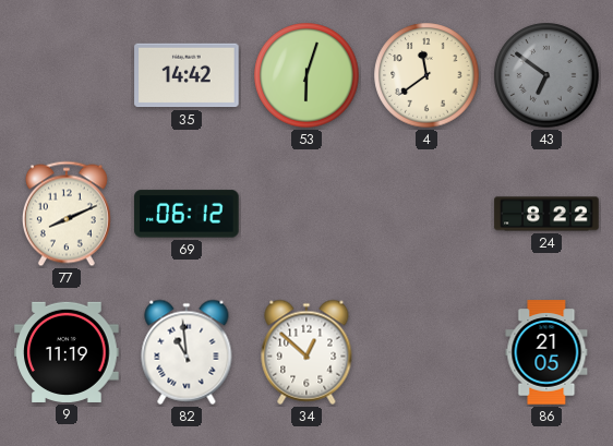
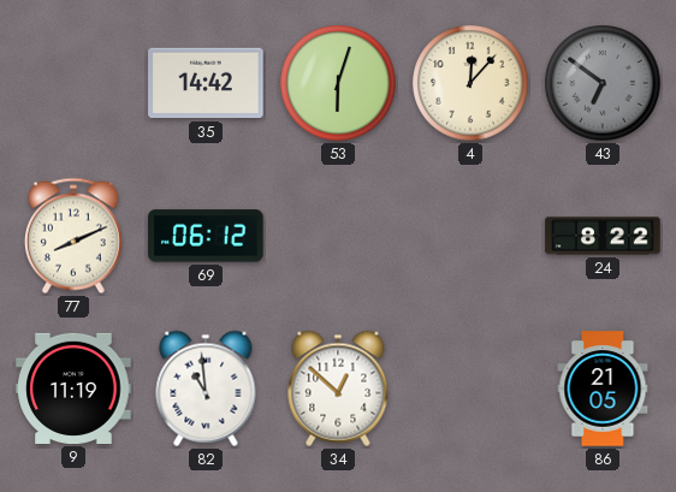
4: 11:39 -> 12:07
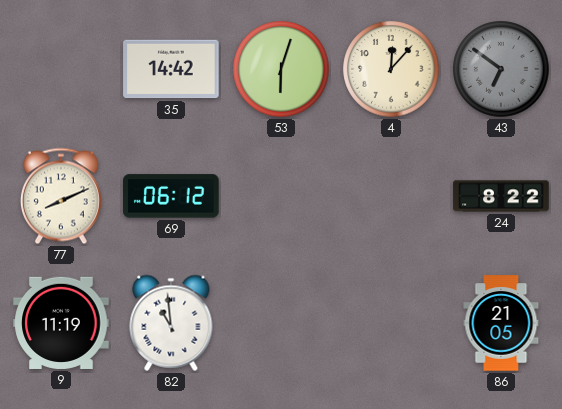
34: 12:52 -> none
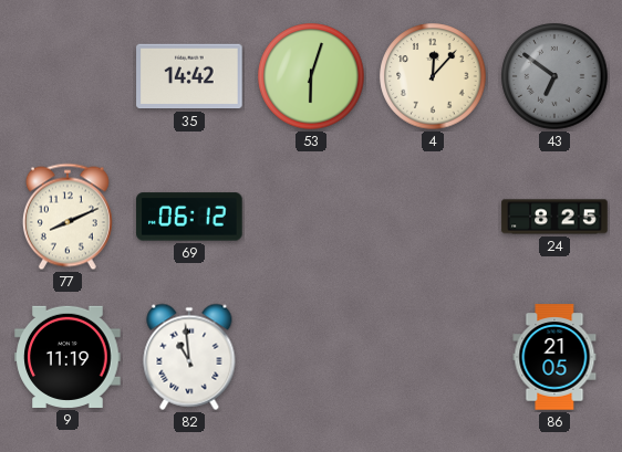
24: 8:22 -> 8:25
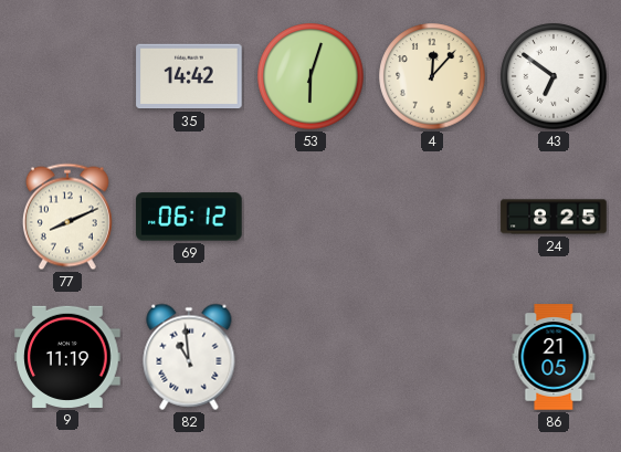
43 dial: grey -> white
